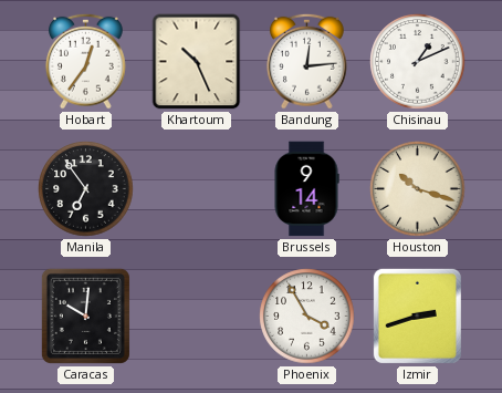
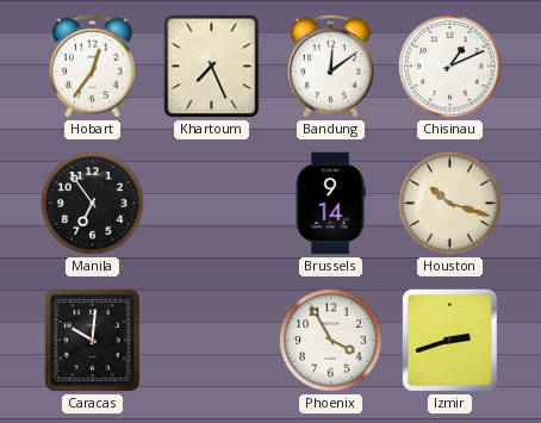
Khartoum: 10:26 -> 7:26
Bandung: 12:14 -> 12:09
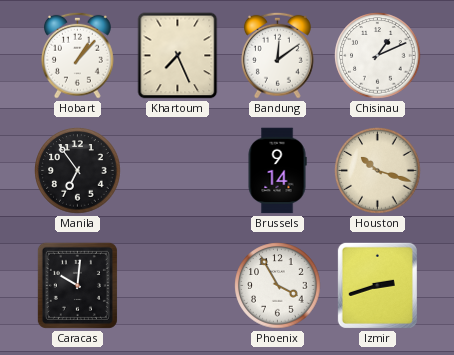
Hobart: 12:36 -> 1:07
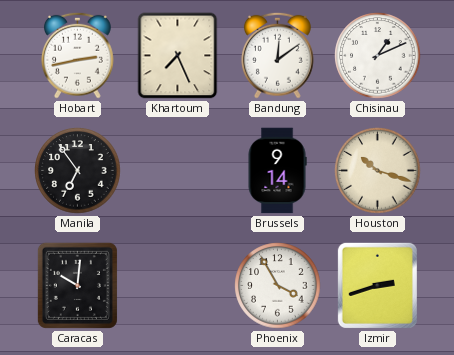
Hobart: 1:07 -> 2:43
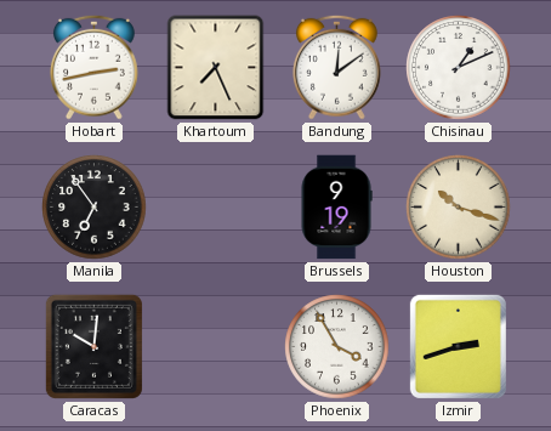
Brussels: 9:14 -> 9:19
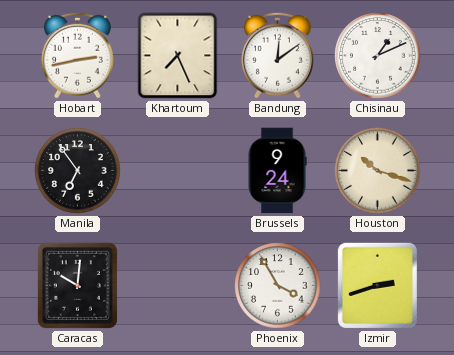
Brussels: 9:19 -> 9:24
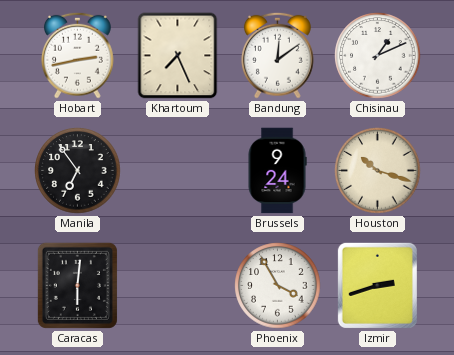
Caracas: 10:01 -> 6:01
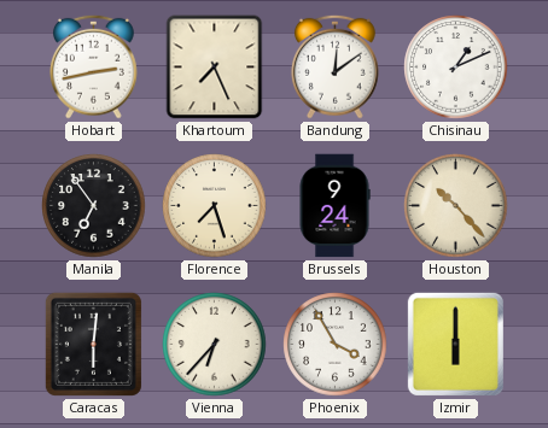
Florence: none -> 7:27
Houston: 10:18 -> 10:23
Vienna: none -> 6:37
Izmir: 2:42 -> 6:00
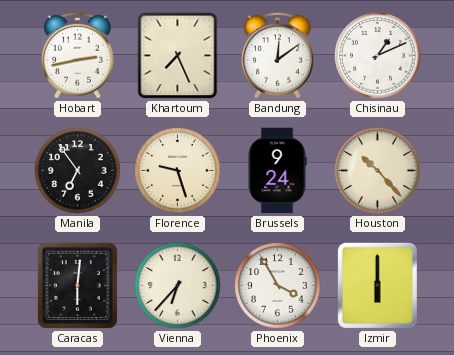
Florence: 7:27 -> 9:27
